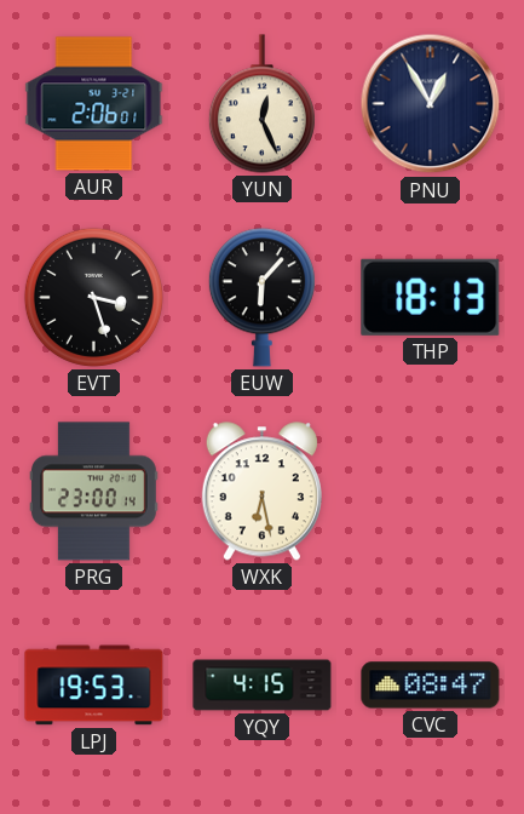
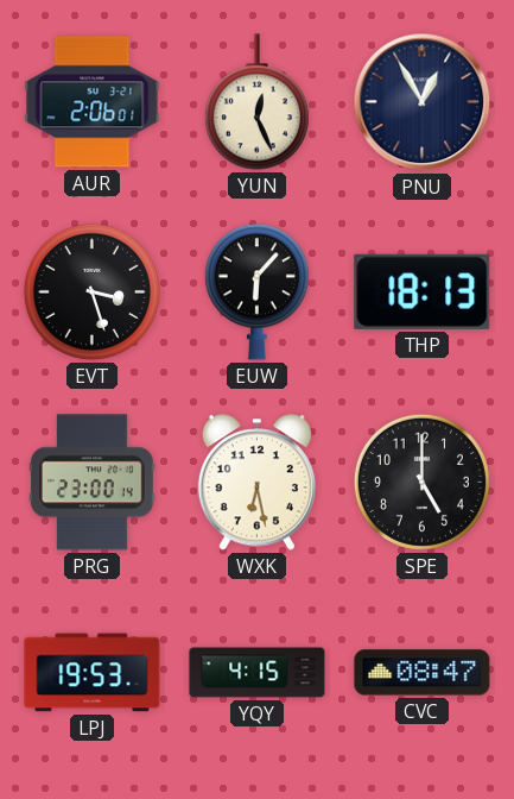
SPE: none -> 5:00
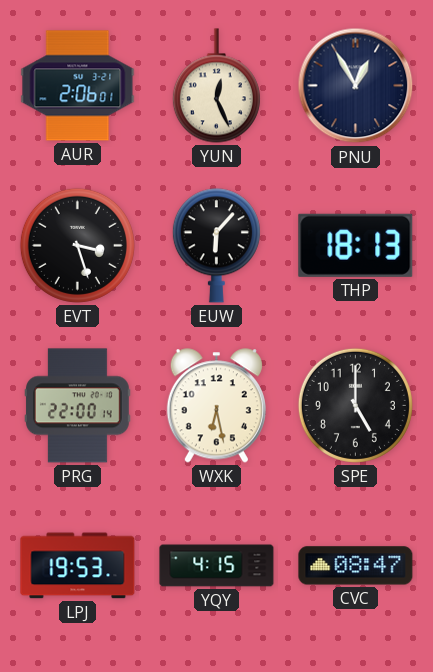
PRG: 23:00 -> 22:00
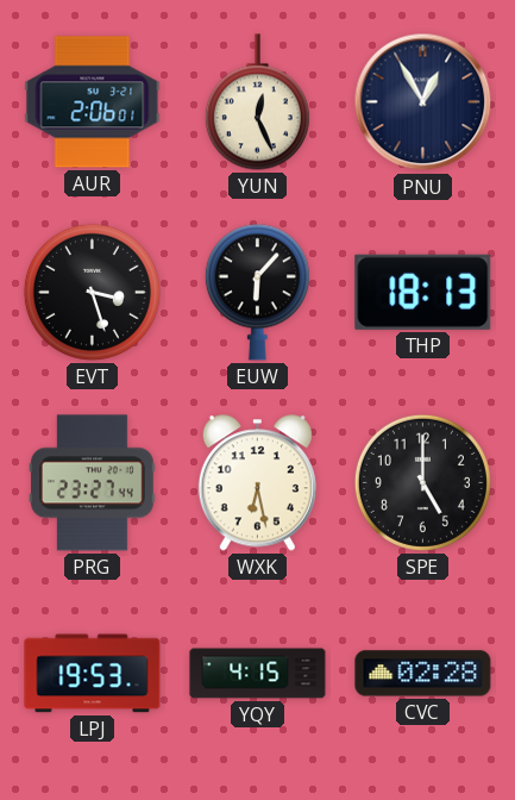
PRG: 22:00 -> 23:27
CVC: 08:47 -> 02:28
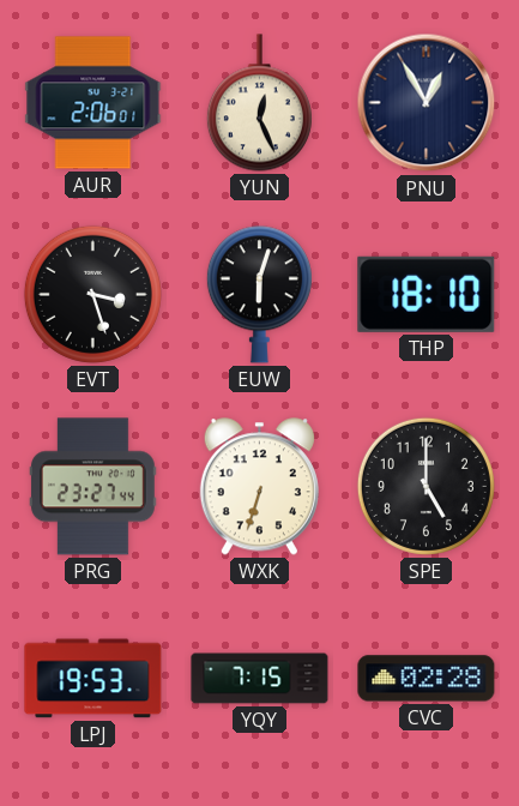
EUW: 6:07 -> 6:03
THP: 18:13 -> 18:10
WXK: 6:28 -> 6:33
YQY: 4:15 -> 7:15
